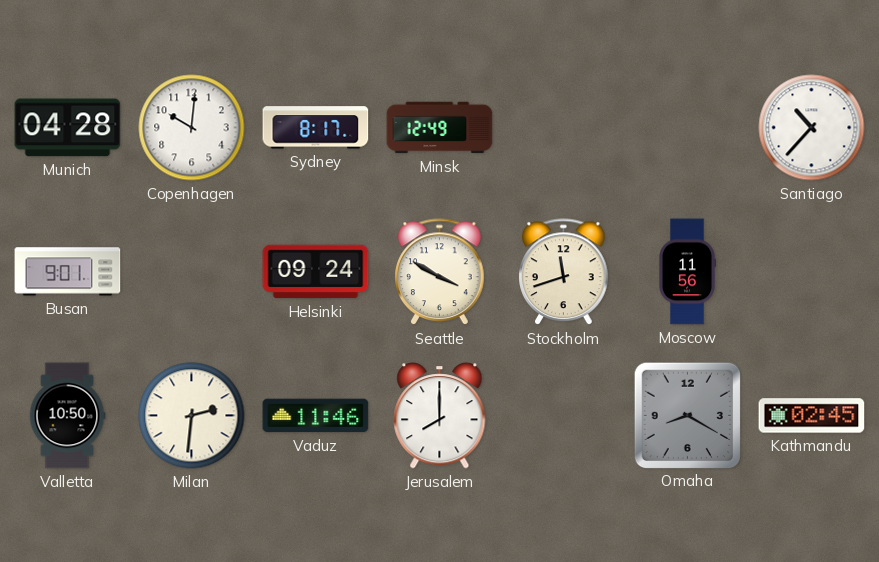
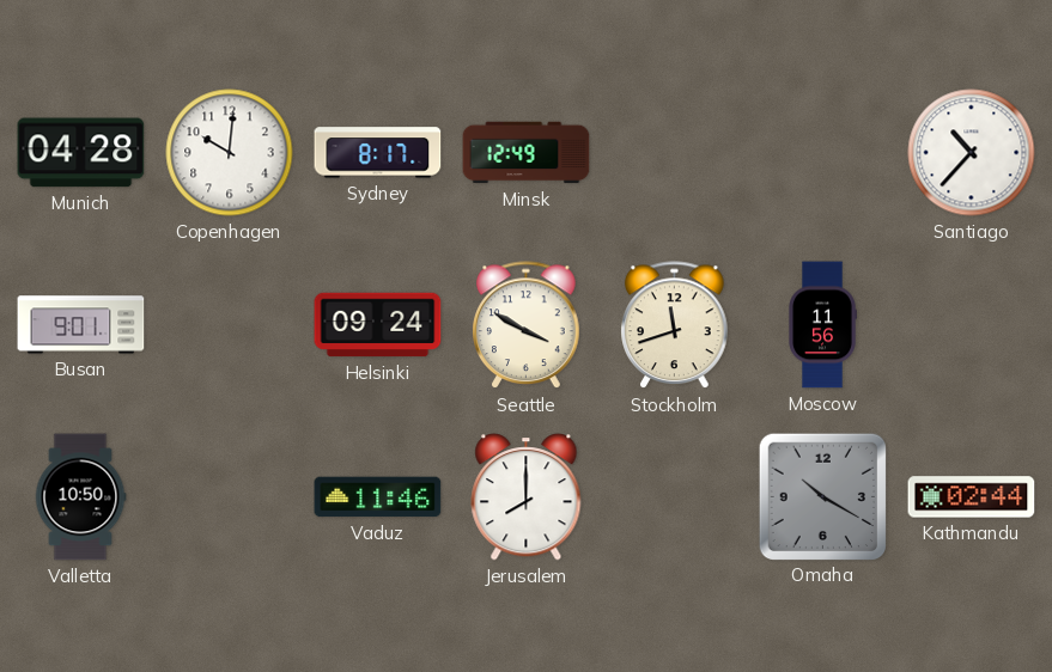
Milan: 2:31 -> none
Omaha: 8:20 -> 10:20
Kathmandu: 02:45 -> 02:44
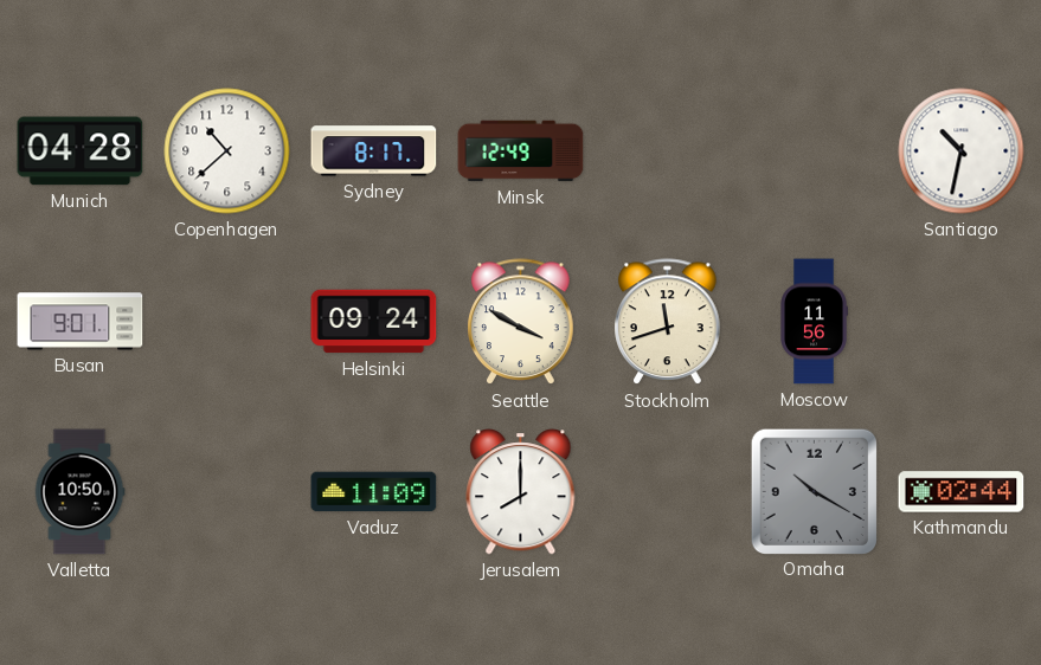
Copenhagen: 10:01 -> 10:38
Santiago: 10:37 -> 10:32
Vaduz: 11:46 -> 11:09
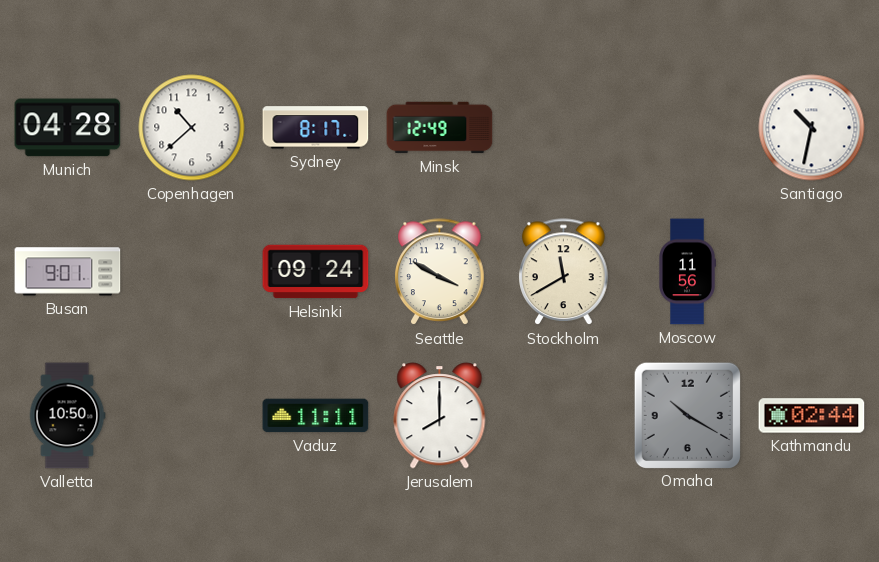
Stockholm: 11:42 -> 11:40
Vaduz: 11:09 -> 11:11
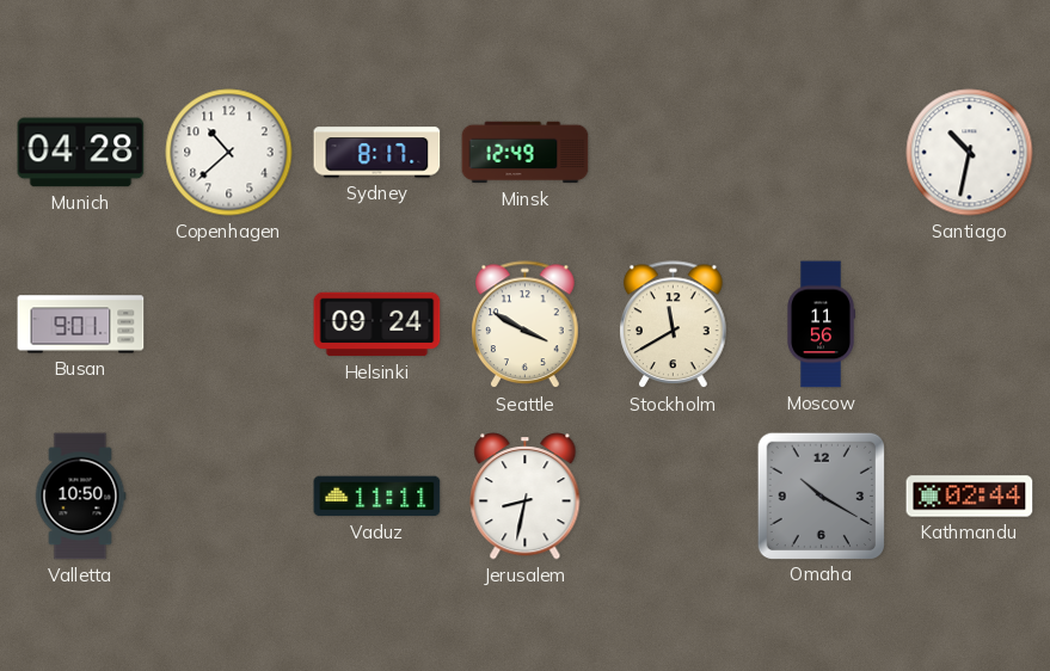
Jerusalem: 8:00 -> 8:32
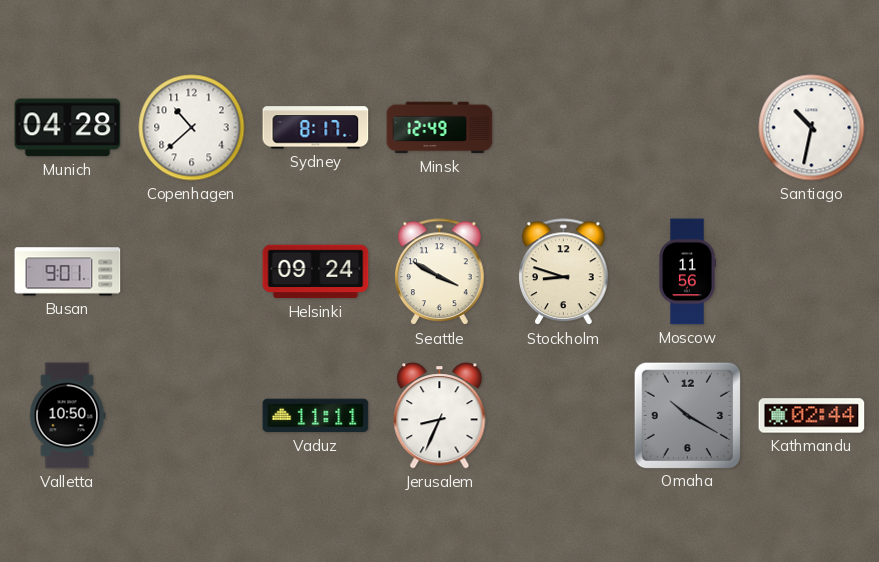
Stockholm: 11:40 -> 8:48
Jerusalem: 8:32 -> 8:34
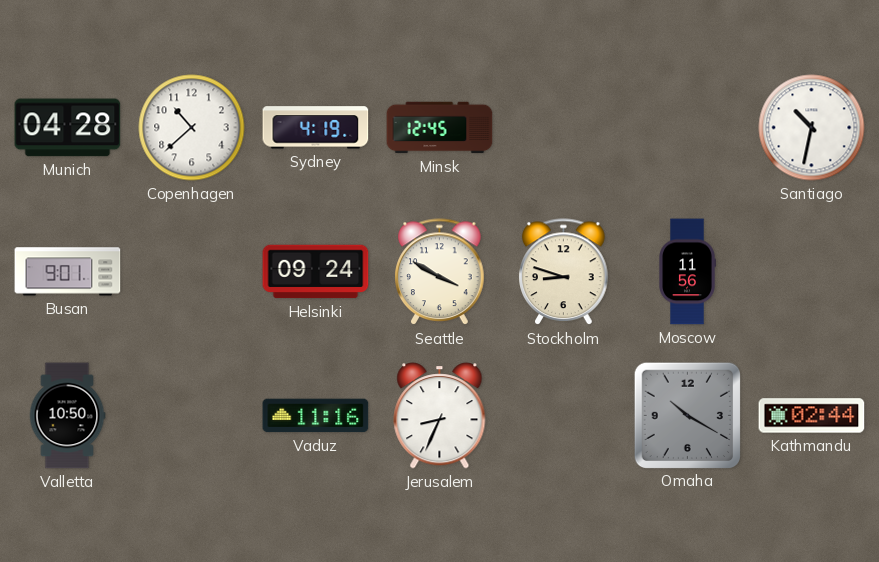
Sydney: 8:17 -> 4:19
Minsk: 12:49 -> 12:45
Vaduz: 11:11 -> 11:16
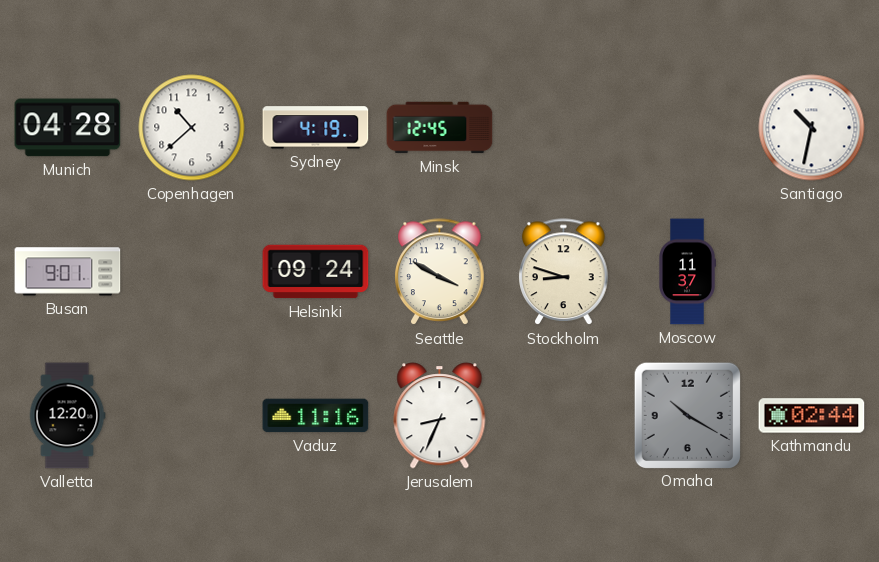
Moscow: 11:56 -> 11:37
Valletta: 10:50 -> 12:20
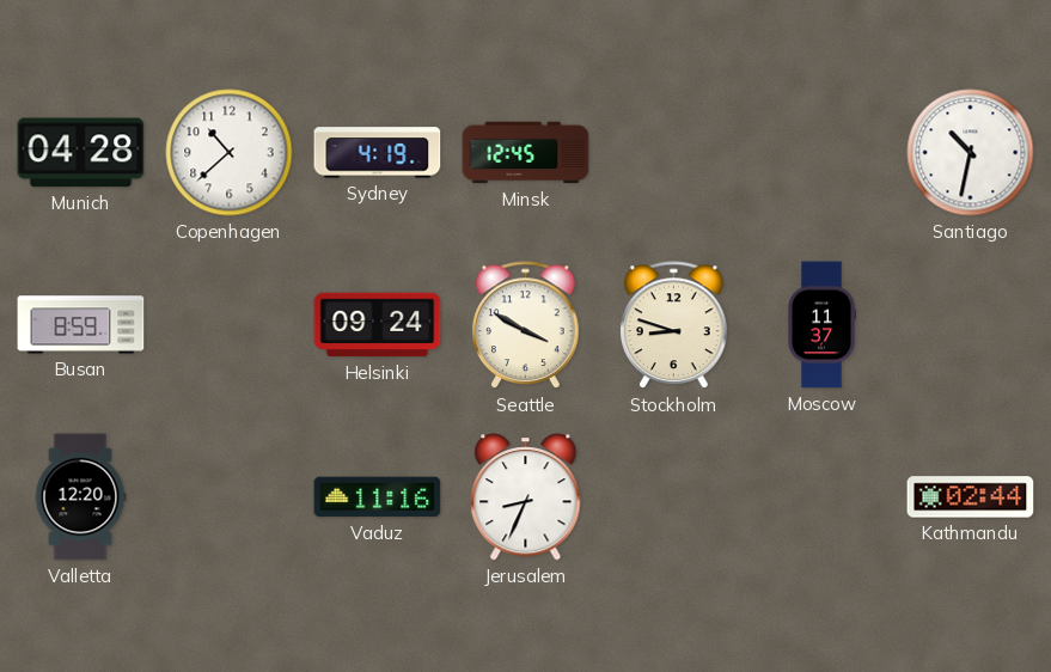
Busan: 9:01 -> 8:59
Omaha: 10:20 -> none
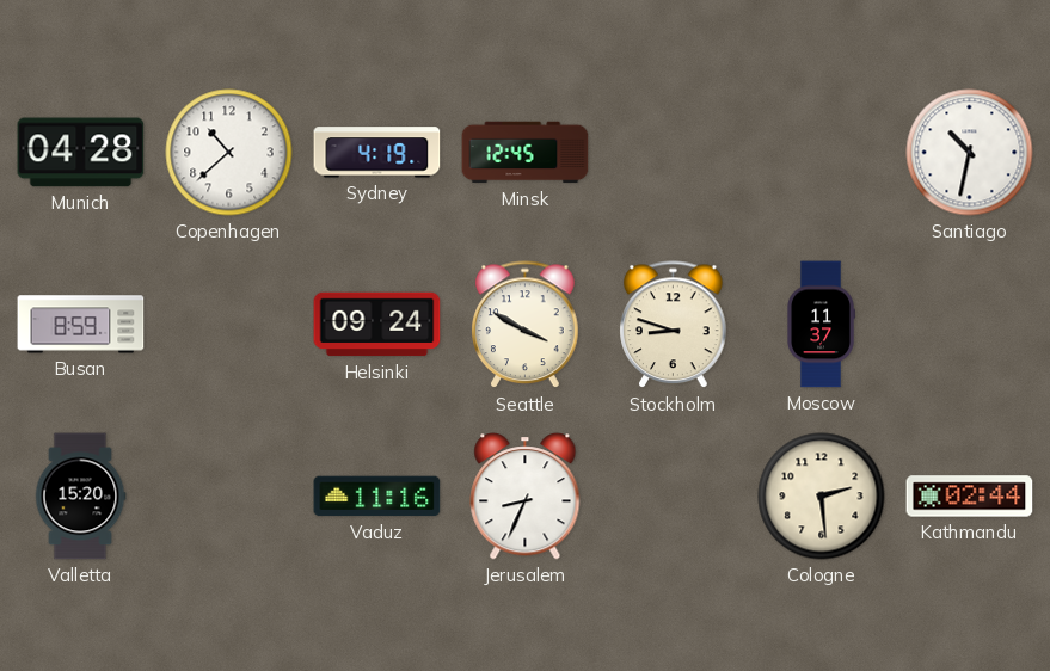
Valletta: 12:20 -> 15:20
Cologne: none -> 2:29
